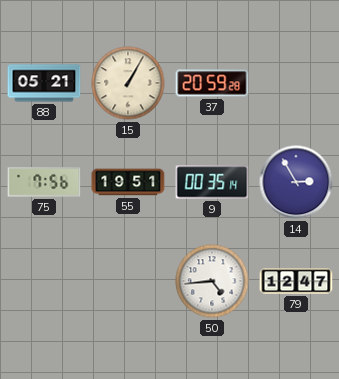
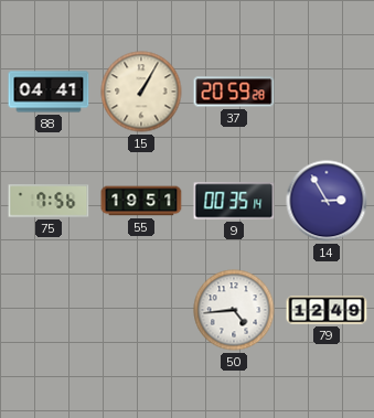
88: 05:21 -> 04:41
79: 12:47 -> 12:49
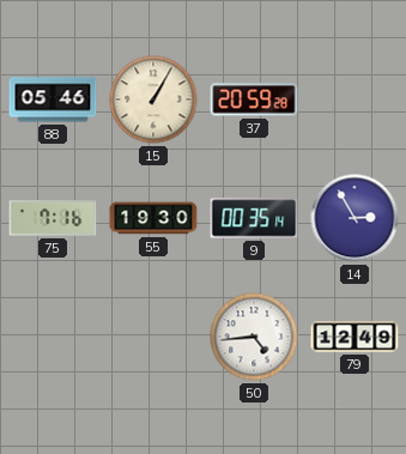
88: 04:41 -> 05:46
75: 7:56 -> 7:16
55: 19:51 -> 19:30
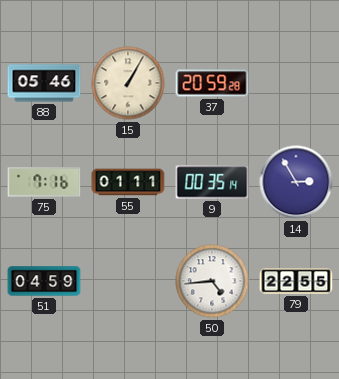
55: 19:30 -> 01:11
51: none -> 04:59
79: 12:49 -> 22:55
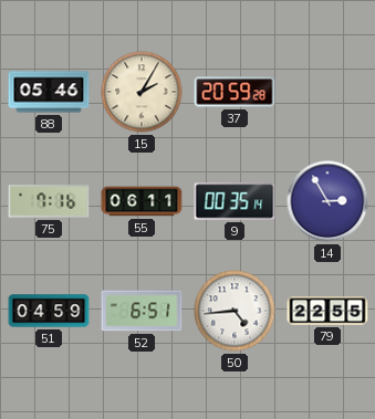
15: 1:05 -> 2:05
55: 01:11 -> 06:11
52: none -> 6:51
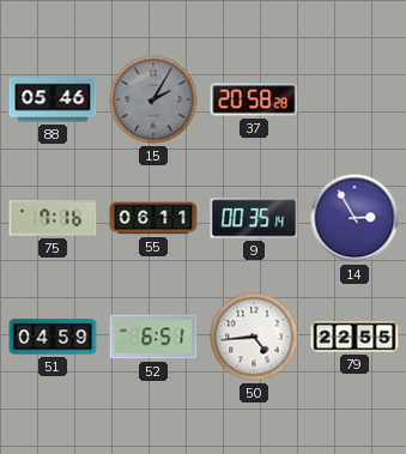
15 dial: cream -> grey
37: 20:59 -> 20:58
